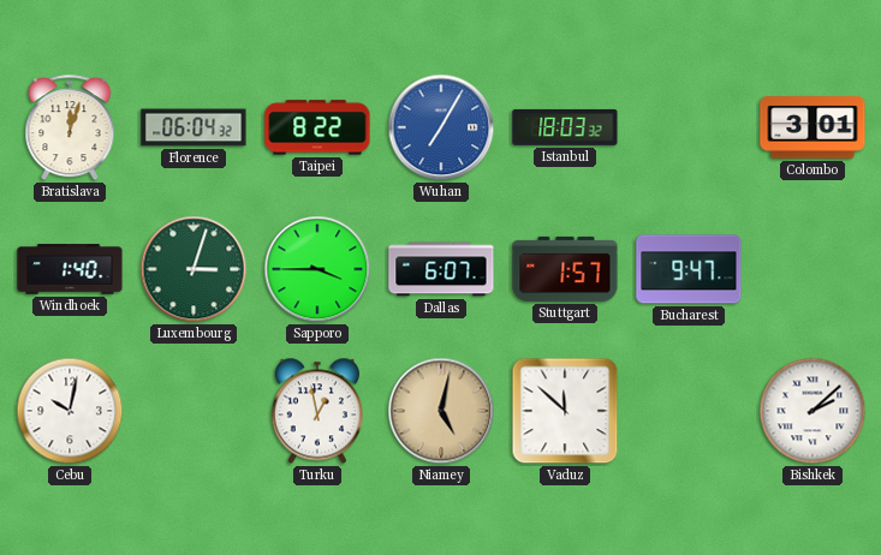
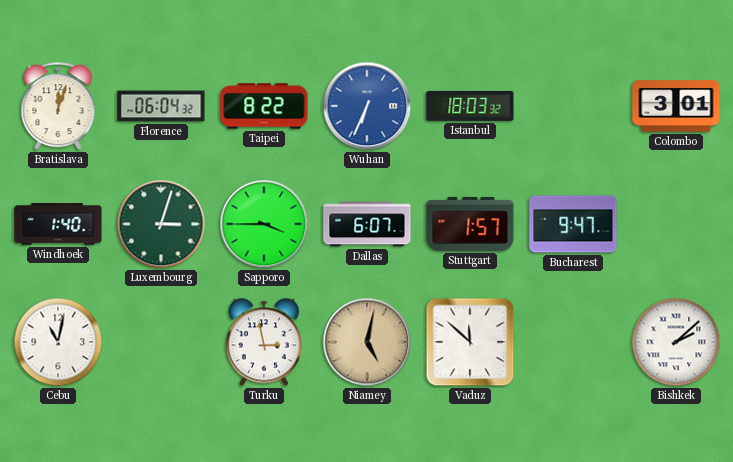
Wuhan: 7:05 -> 6:34
Cebu: 10:02 -> 11:02
Turku: 12:58 -> 2:58
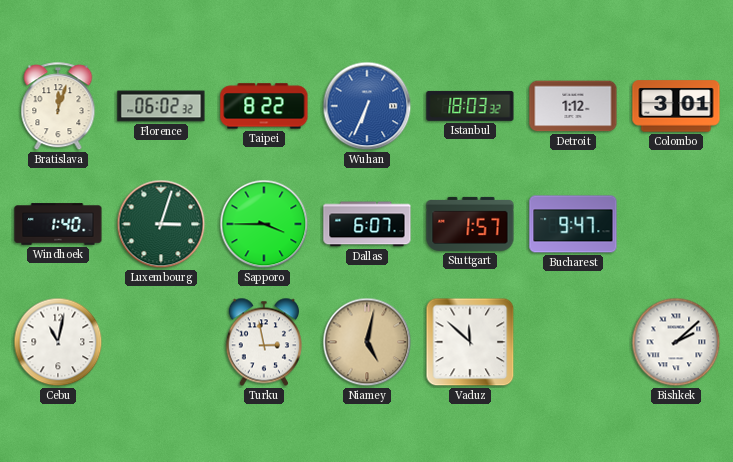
Florence: 06:04 -> 06:02
Detroit: none -> 1:12
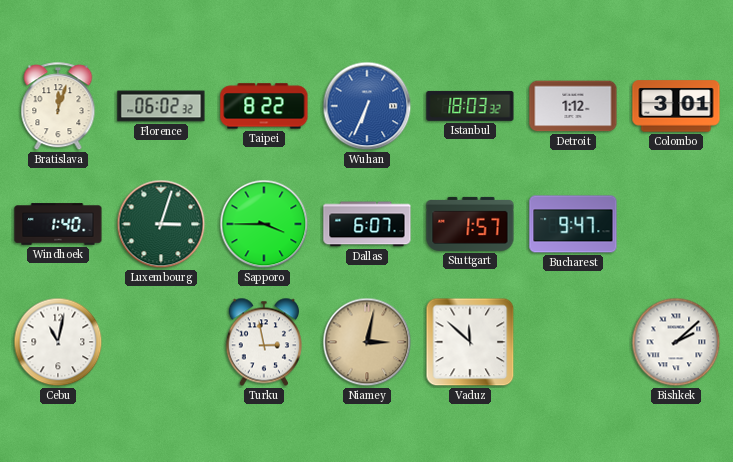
Niamey: 5:02 -> 3:02
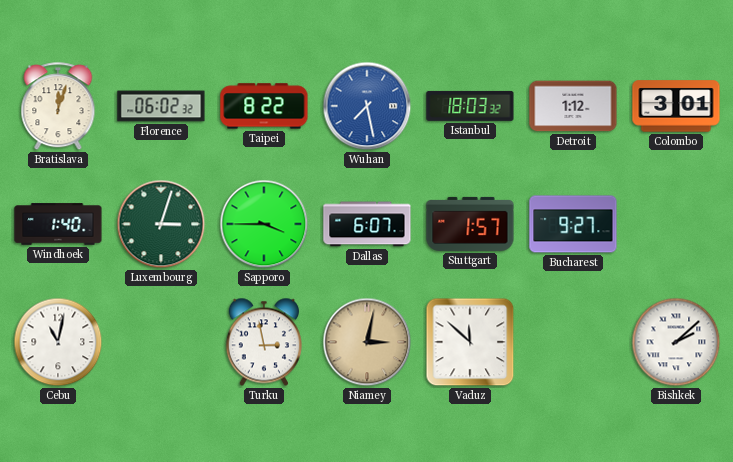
Wuhan: 6:34 -> 7:28
Bucharest: 9:47 -> 9:27
